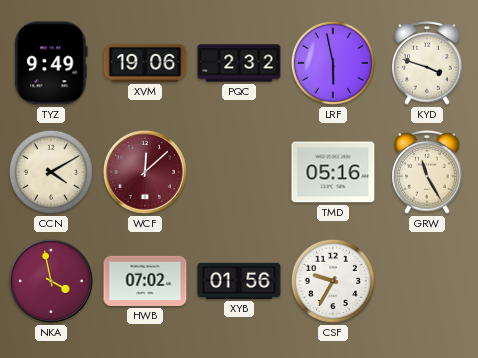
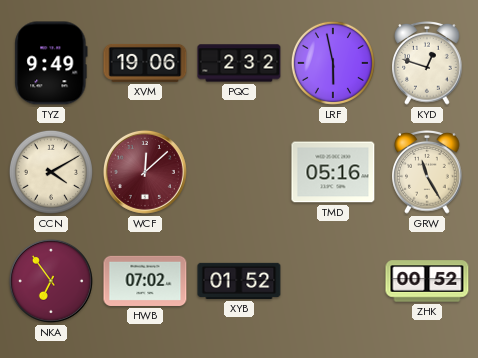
KYD: 3:48 -> 12:48
NKA: 3:58 -> 6:54
XYB: 01:56 -> 01:52
CSF: 9:35 -> none
ZHK: none -> 00:52
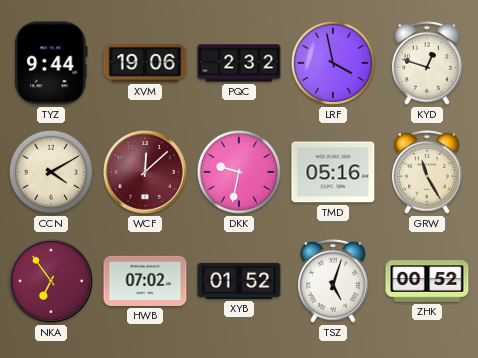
TYZ: 9:49 -> 9:44
LRF: 5:58 -> 3:58
DKK: none -> 9:32
TSZ: none -> 5:03
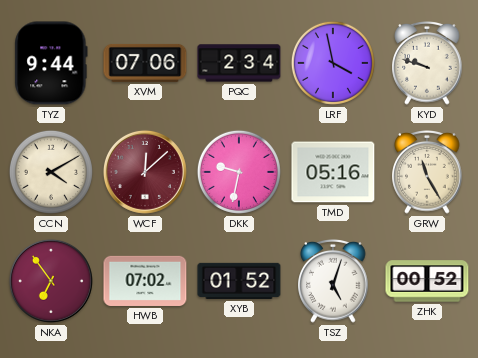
XVM: 19:06 -> 07:06
PQC: 2:32 -> 2:34
KYD: 12:48 -> 9:48
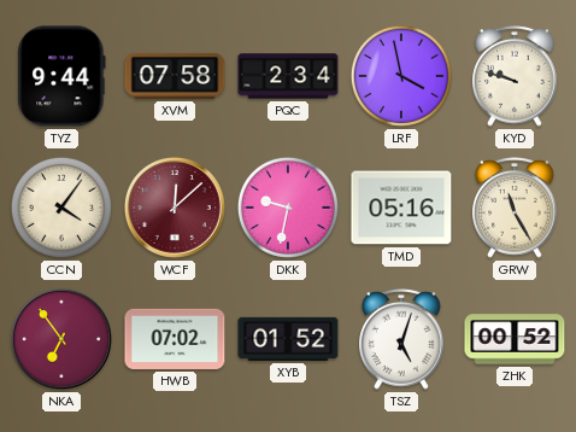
XVM: 07:06 -> 07:58
CCN: 4:10 -> 4:06
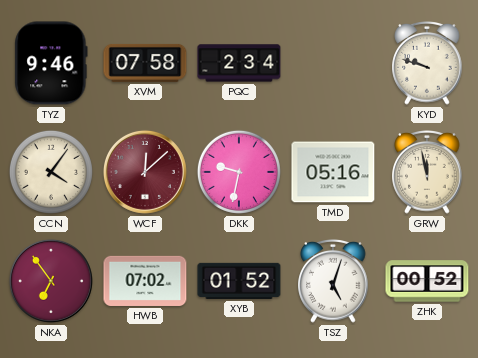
TYZ: 9:44 -> 9:46
LRF: 3:58 -> none
GRW: 11:25 -> 11:58
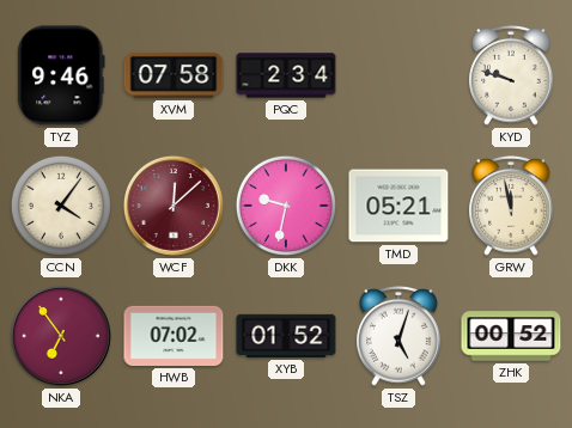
TMD: 05:16 -> 05:21
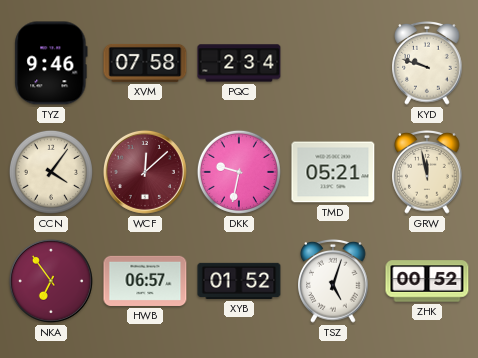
HWB: 07:02 -> 06:57
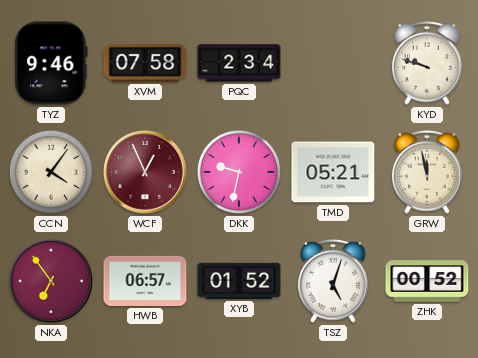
WCF: 12:08 -> 12:56
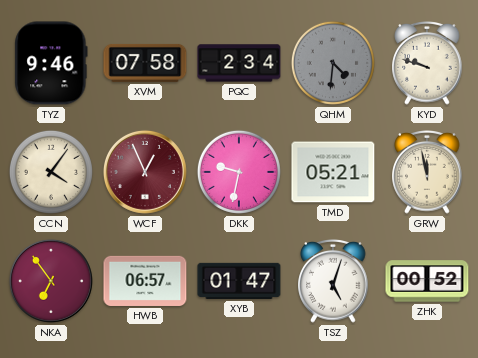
QHM: none -> 4:31
XYB: 01:52 -> 01:47
